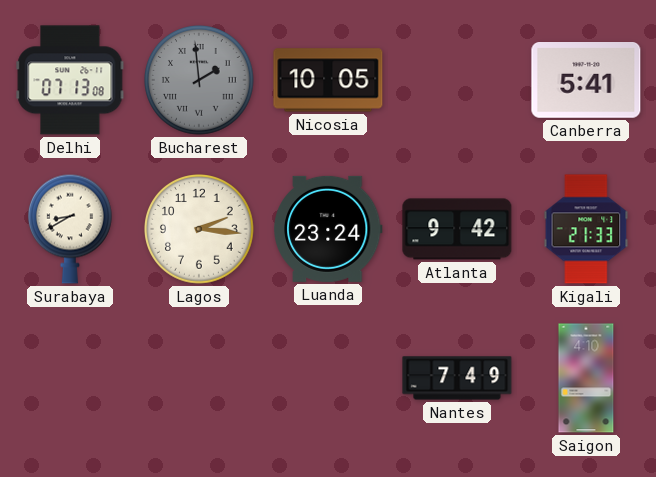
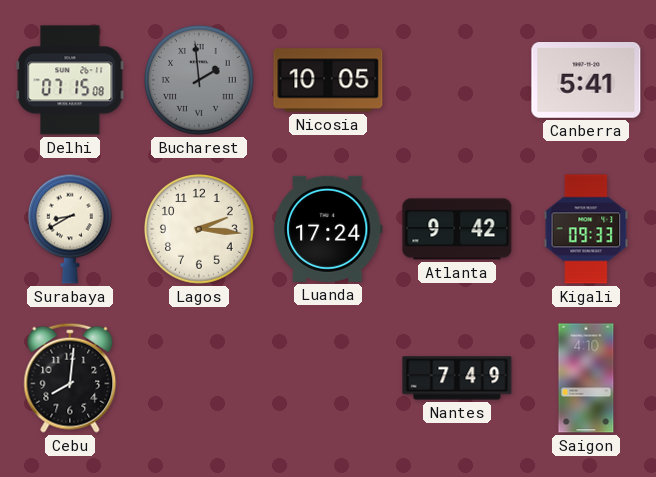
Delhi: 07:13 -> 07:15
Luanda: 23:24 -> 17:24
Kigali: 21:33 -> 09:33
Cebu: none -> 8:01
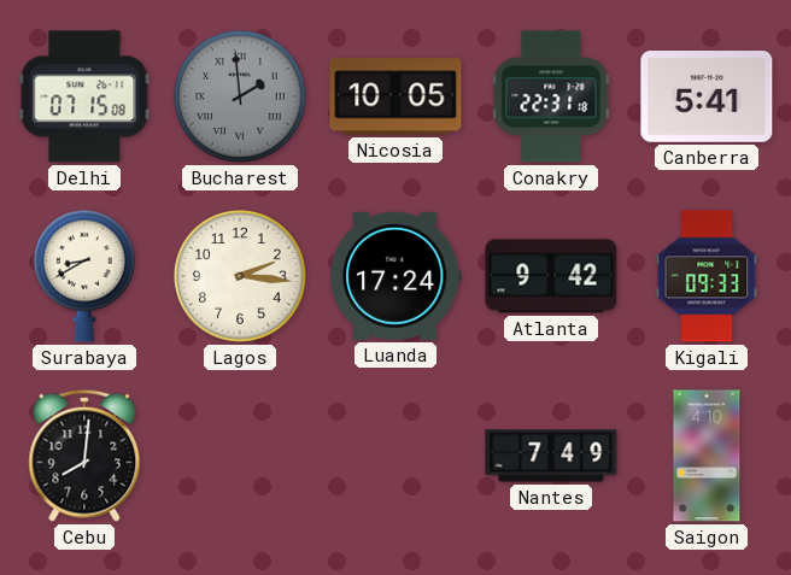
Conakry: none -> 22:31
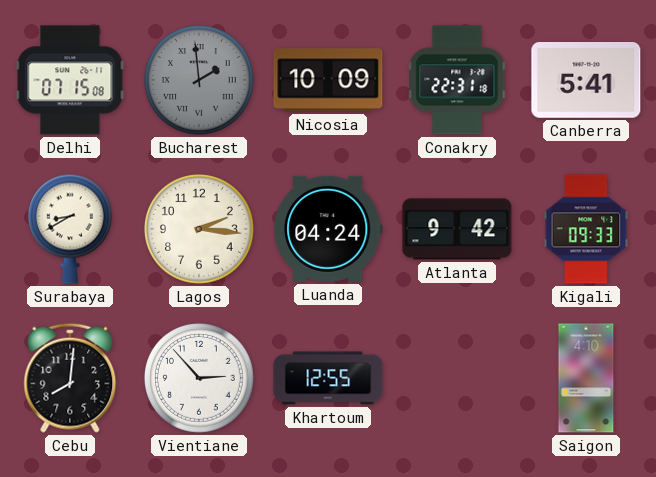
Nicosia: 10:05 -> 10:09
Luanda: 17:24 -> 04:24
Vientiane: none -> 2:53
Khartoum: none -> 12:55
Nantes: 7:49 -> none
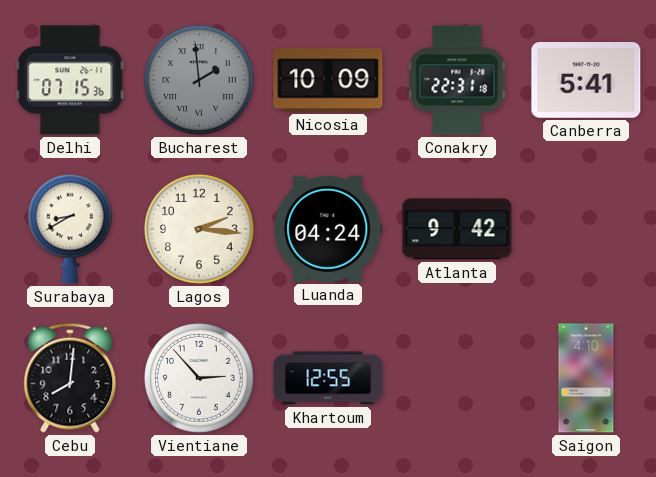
Delhi: 07:15:08 -> 07:15:36
Kigali: 09:33 -> none
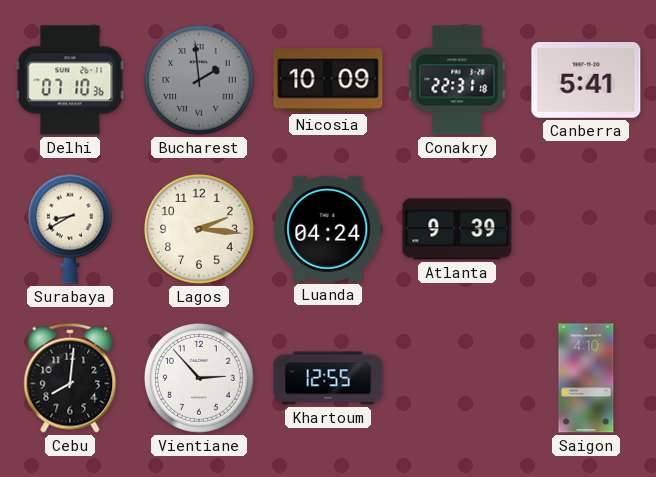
Delhi: 07:15 -> 07:10
Atlanta: 9:42 -> 9:39
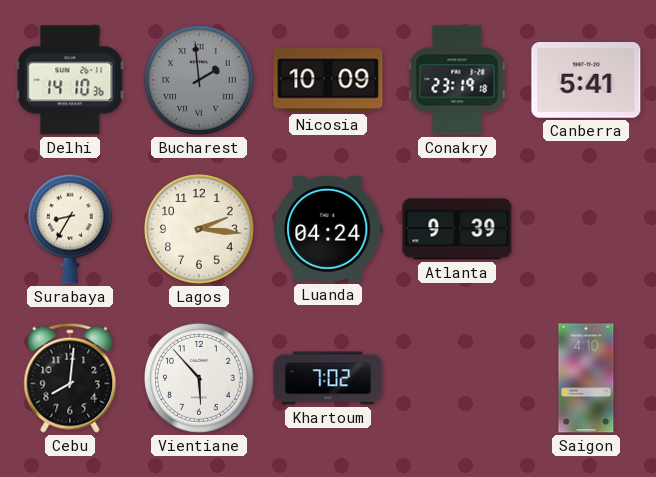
Delhi: 07:10 -> 14:10
Conakry: 22:31 -> 23:19
Surabaya: 8:40 -> 8:35
Vientiane: 2:53 -> 5:53
Khartoum: 12:55 -> 7:02
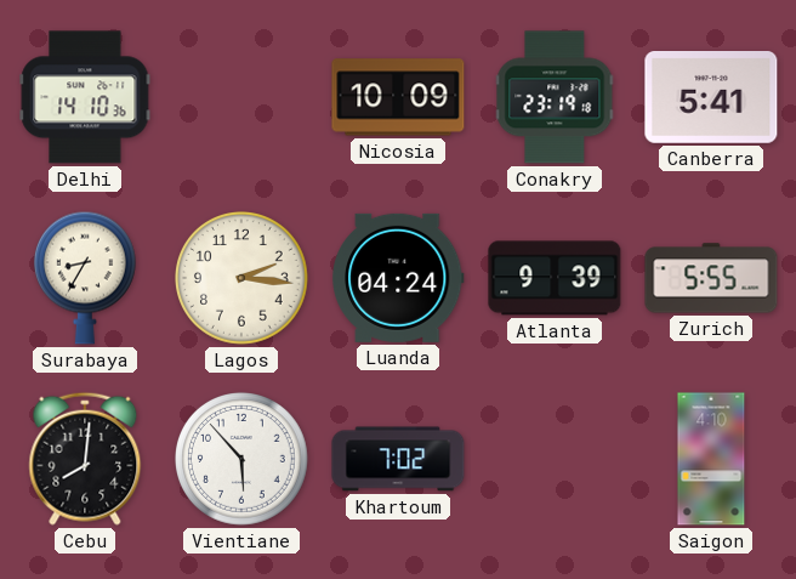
Bucharest: 1:59 -> none
Zurich: none -> 5:55
